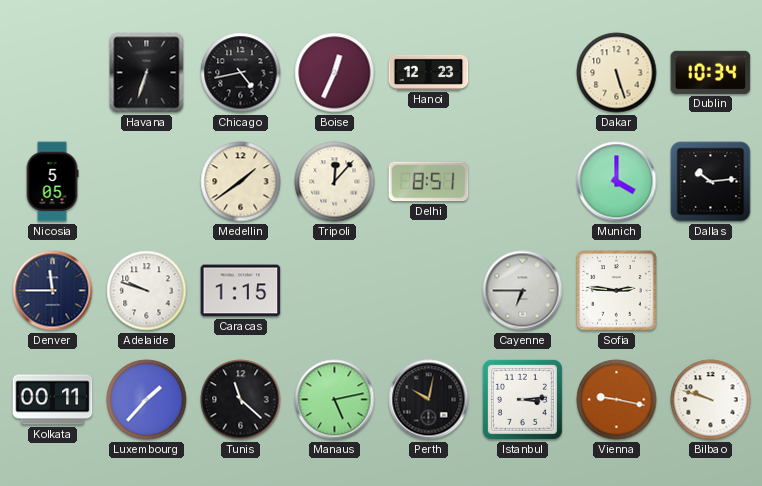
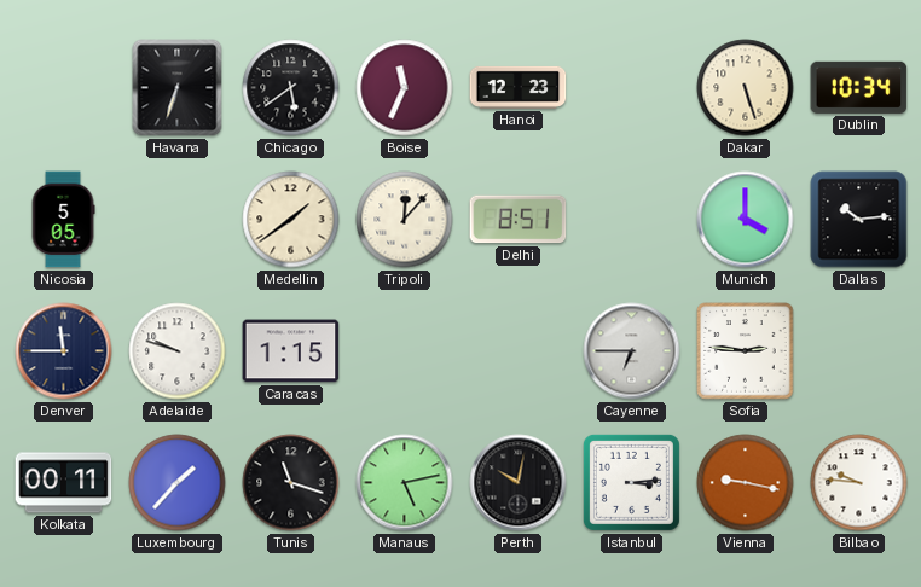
Chicago: 4:43 -> 5:39
Boise: 12:34 -> 11:34
Tunis: 11:22 -> 11:18
Bilbao: 9:48 -> 9:46
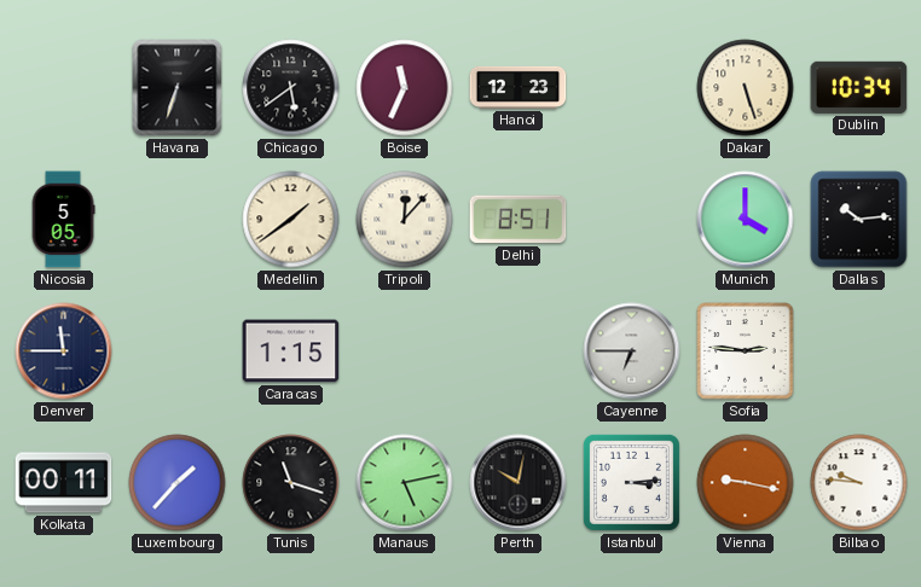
Adelaide: 9:48 -> none
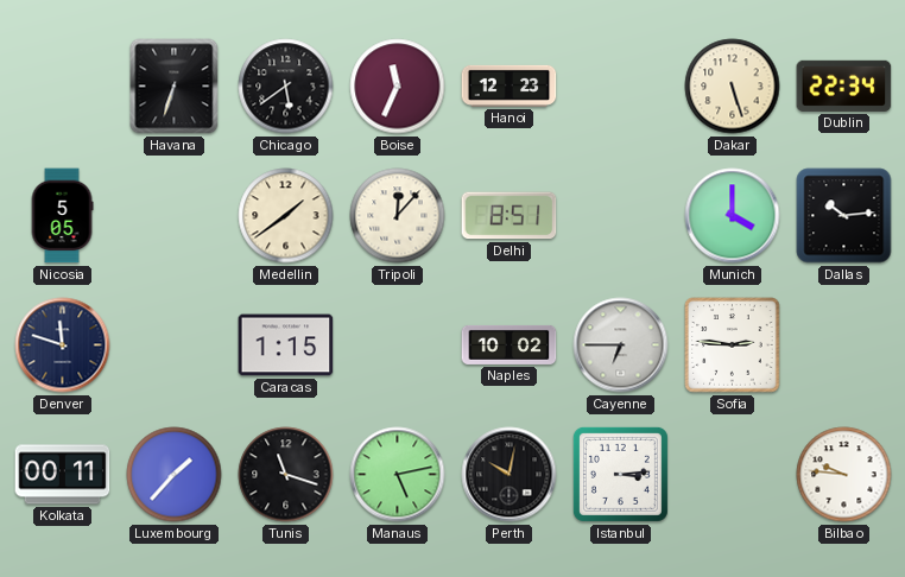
Dublin: 10:34 -> 22:34
Denver: 11:45 -> 11:48
Naples: none -> 10:02
Vienna: 9:17 -> none
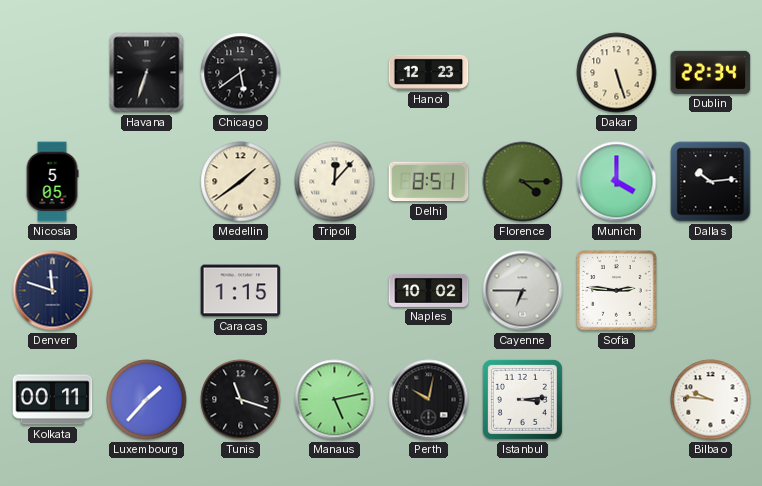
Boise: 11:34 -> none
Florence: none -> 4:15
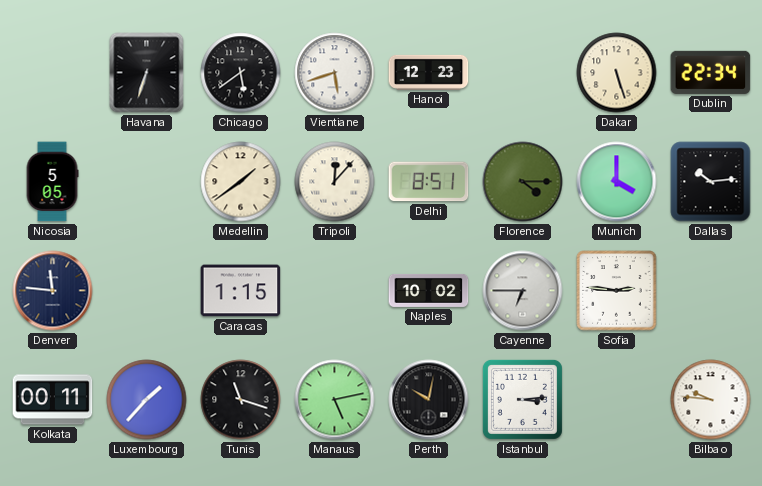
Vientiane: none -> 5:42
Denver: 11:48 -> 11:46
